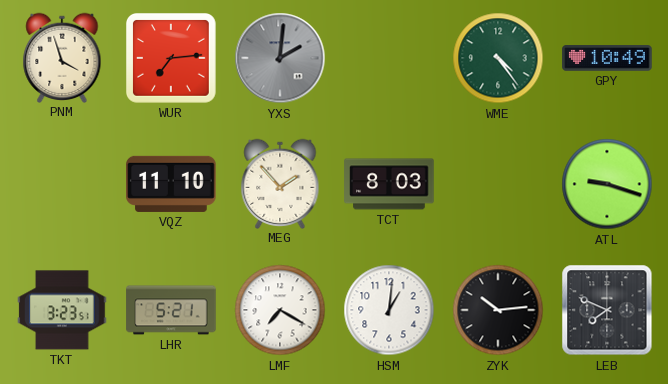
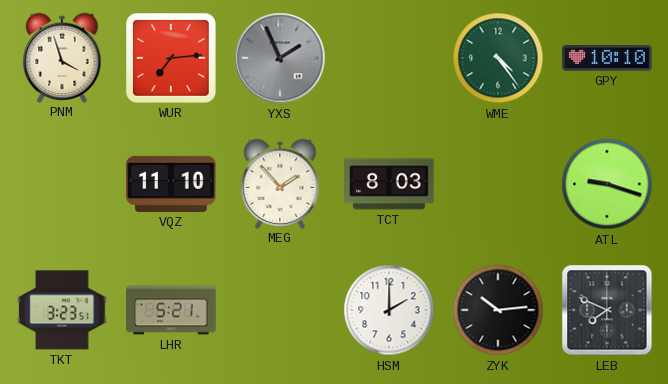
YXS: 2:01 -> 1:56
GPY: 10:49 -> 10:10
LMF: 7:20 -> none
HSM: 1:01 -> 2:00
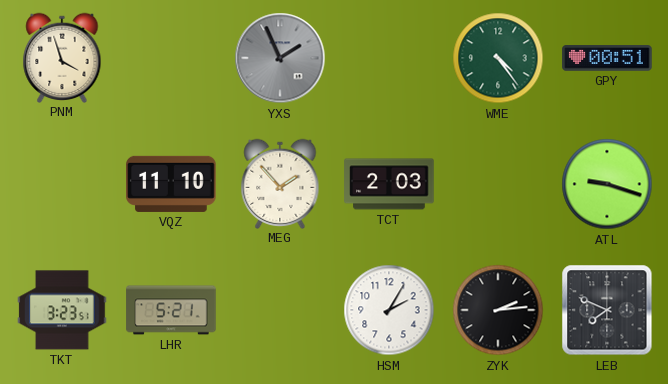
WUR: 7:14 -> none
GPY: 10:10 -> 00:51
TCT: 8:03 -> 2:03
HSM: 2:00 -> 2:05
ZYK: 10:14 -> 2:14
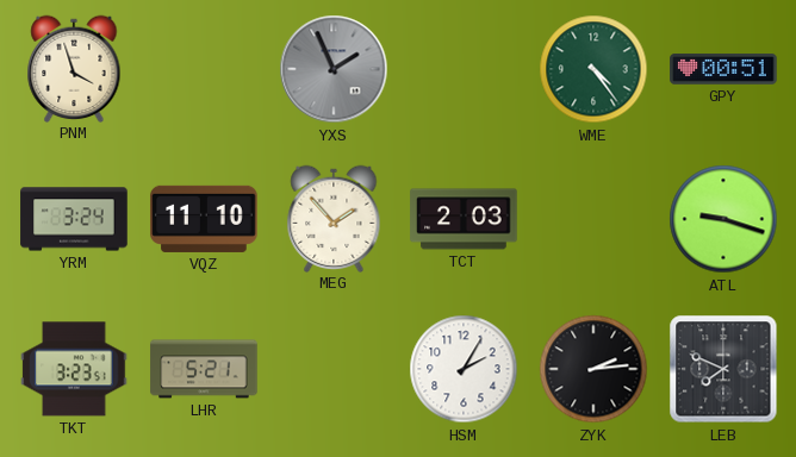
YRM: none -> 3:24
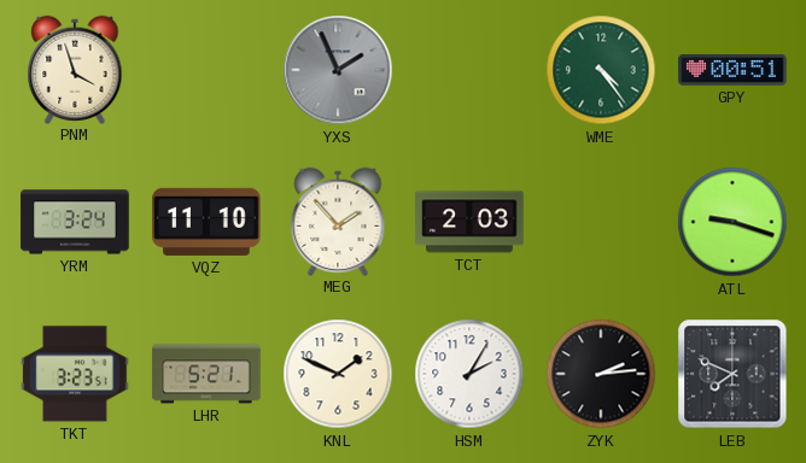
KNL: none -> 1:49
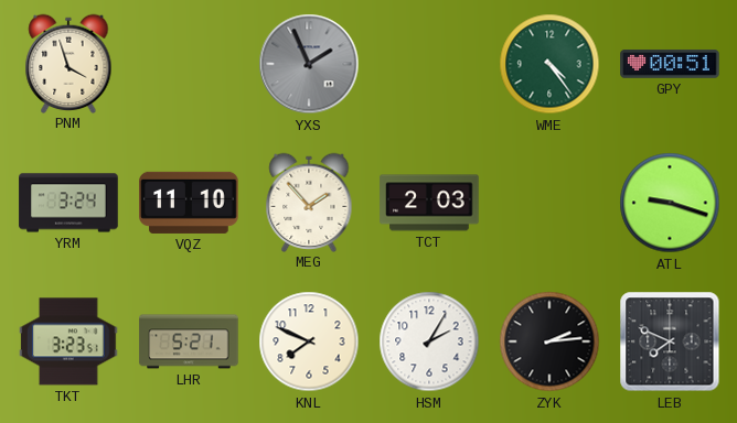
KNL: 1:49 -> 7:49
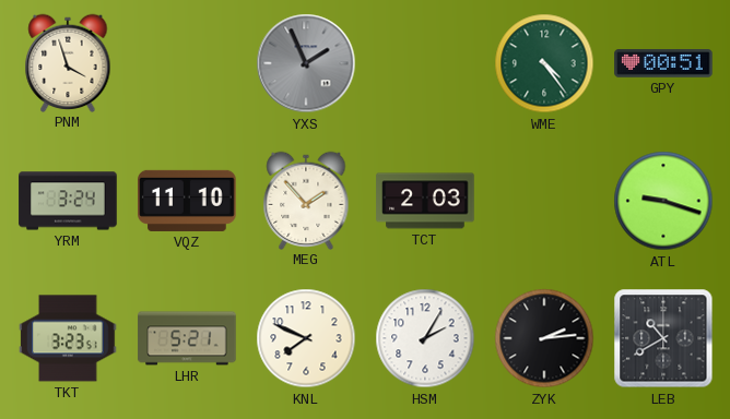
LEB: 7:49 -> 10:40
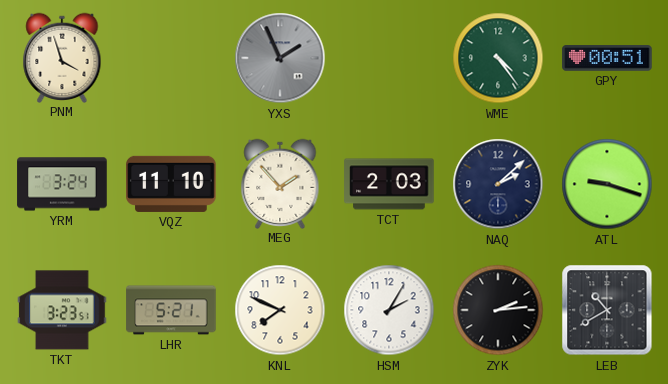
NAQ: none -> 2:08
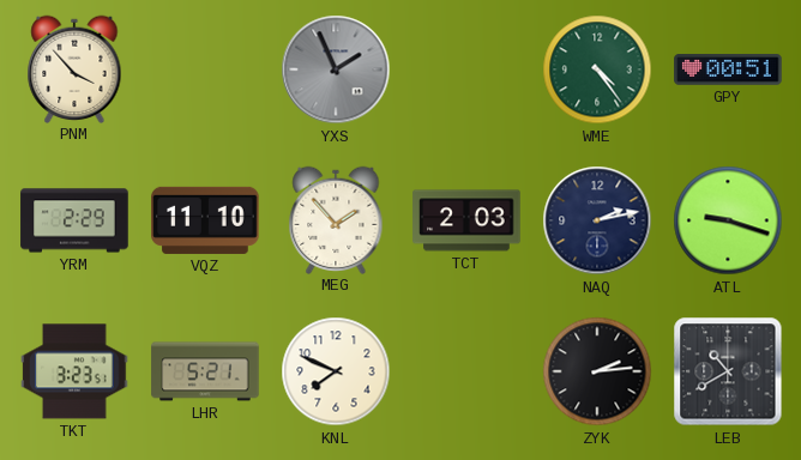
PNM: 3:57 -> 3:53
YRM: 3:24 -> 2:29
NAQ: 2:08 -> 2:13
HSM: 2:05 -> none
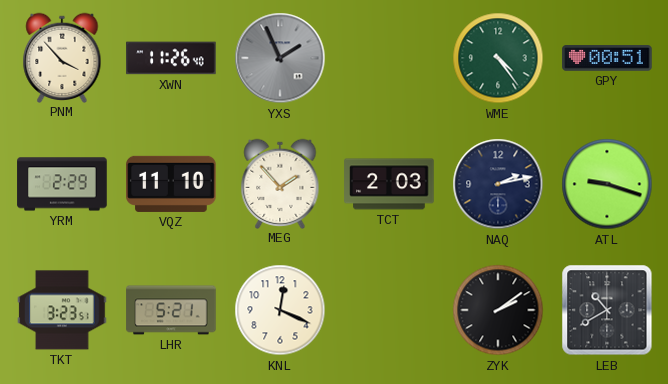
XWN: none -> 11:26
KNL: 7:49 -> 12:19
ZYK: 2:14 -> 2:09
